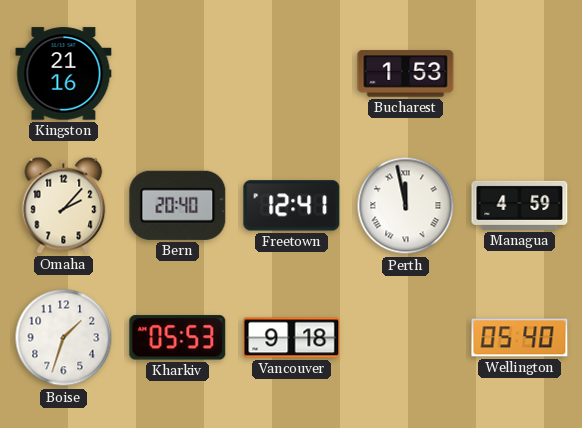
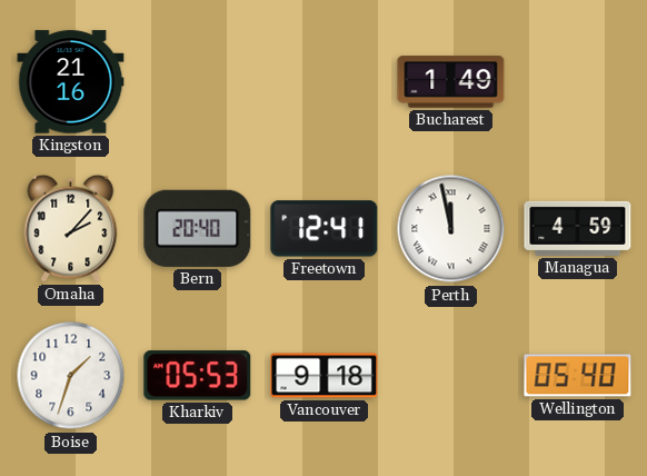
Bucharest: 1:53 -> 1:49
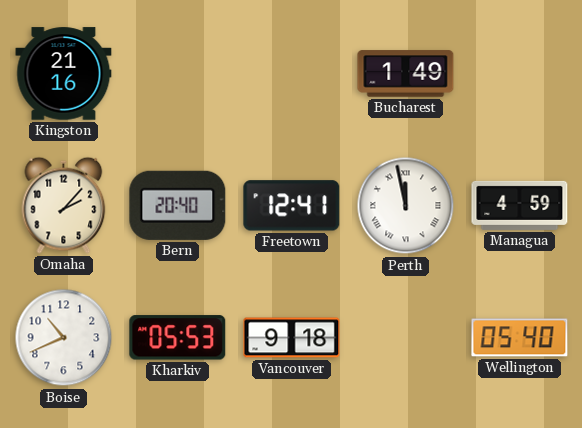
Boise: 1:33 -> 10:41
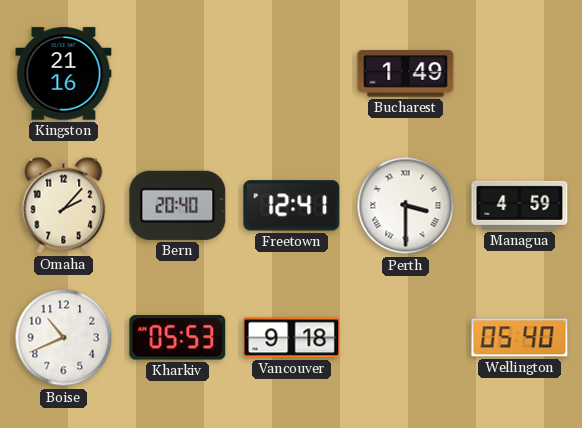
Perth: 11:58 -> 3:30
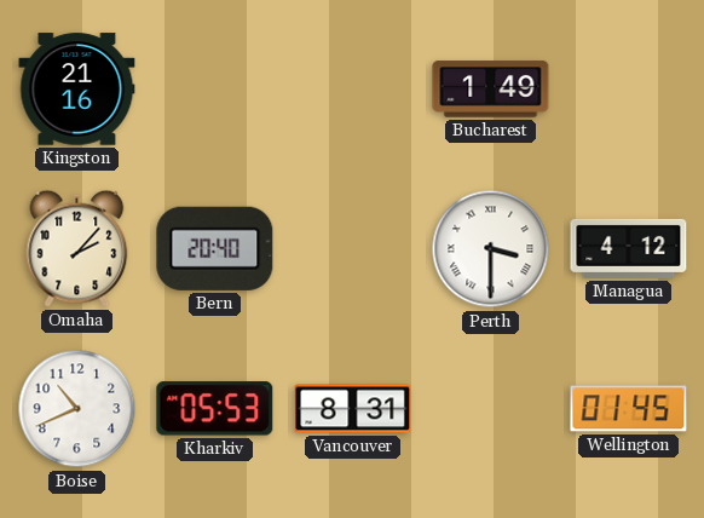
Freetown: 12:41 -> none
Managua: 4:59 -> 4:12
Vancouver: 9:18 -> 8:31
Wellington: 05:40 -> 01:45
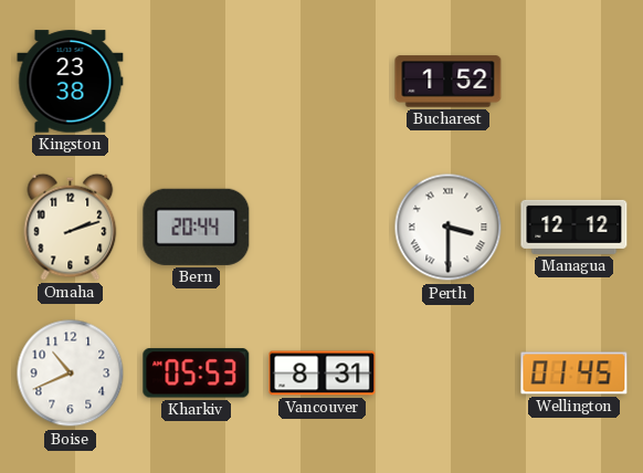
Kingston: 21:16 -> 23:38
Bucharest: 1:49 -> 1:52
Omaha: 2:07 -> 2:12
Bern: 20:40 -> 20:44
Managua: 4:12 -> 12:12
